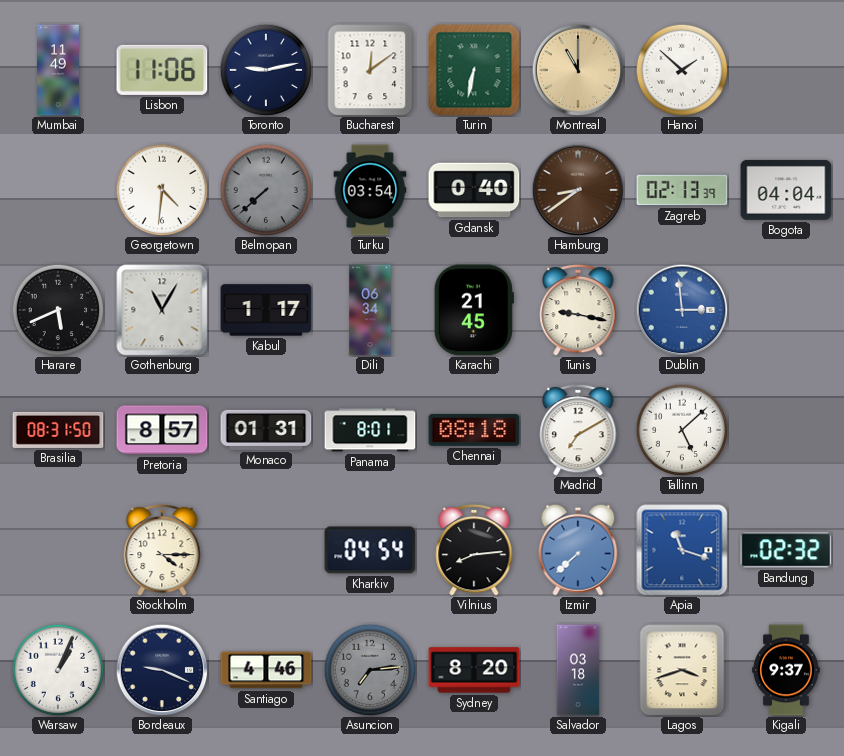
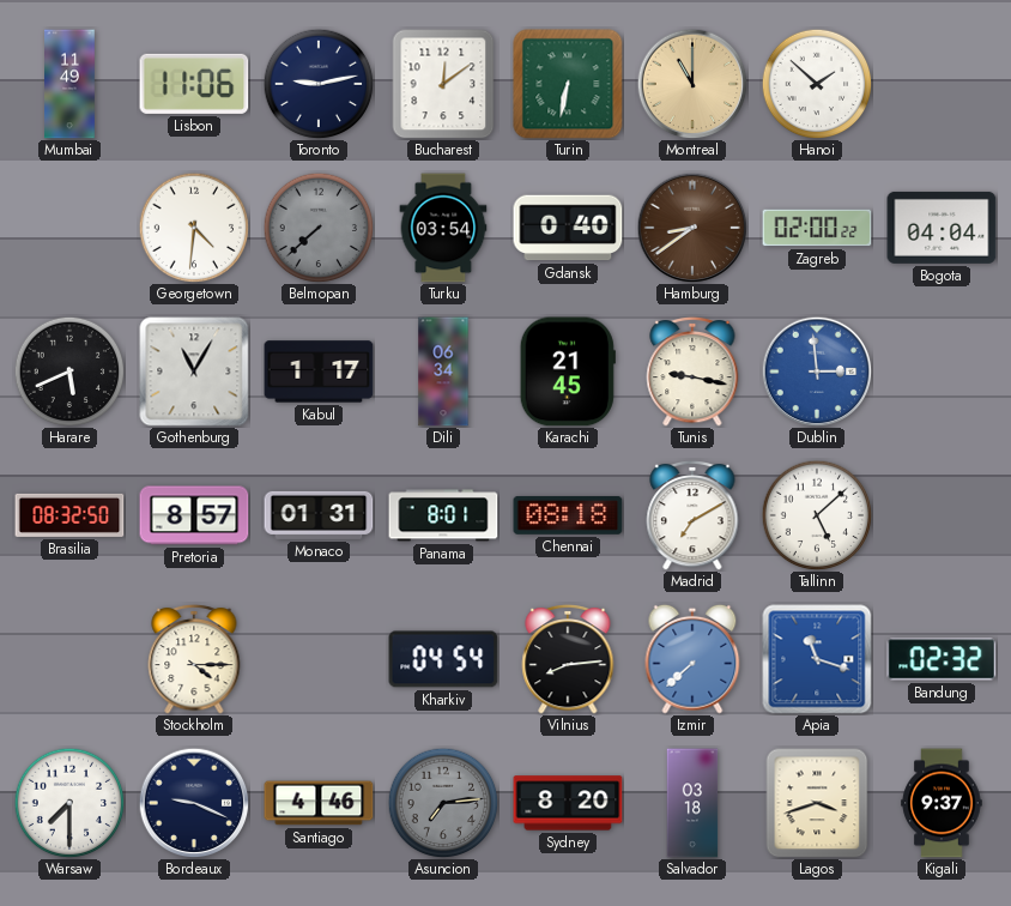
Zagreb: 02:13 -> 02:00
Brasilia: 08:31 -> 08:32
Warsaw: 1:04 -> 7:30
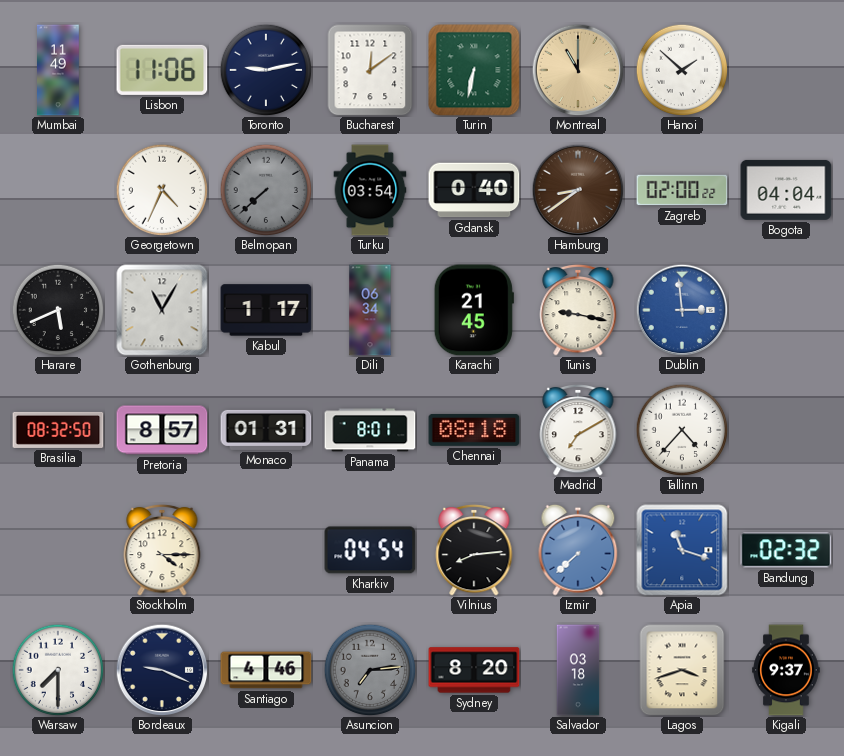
Georgetown: 4:31 -> 4:34
Tallinn: 5:08 -> 4:37
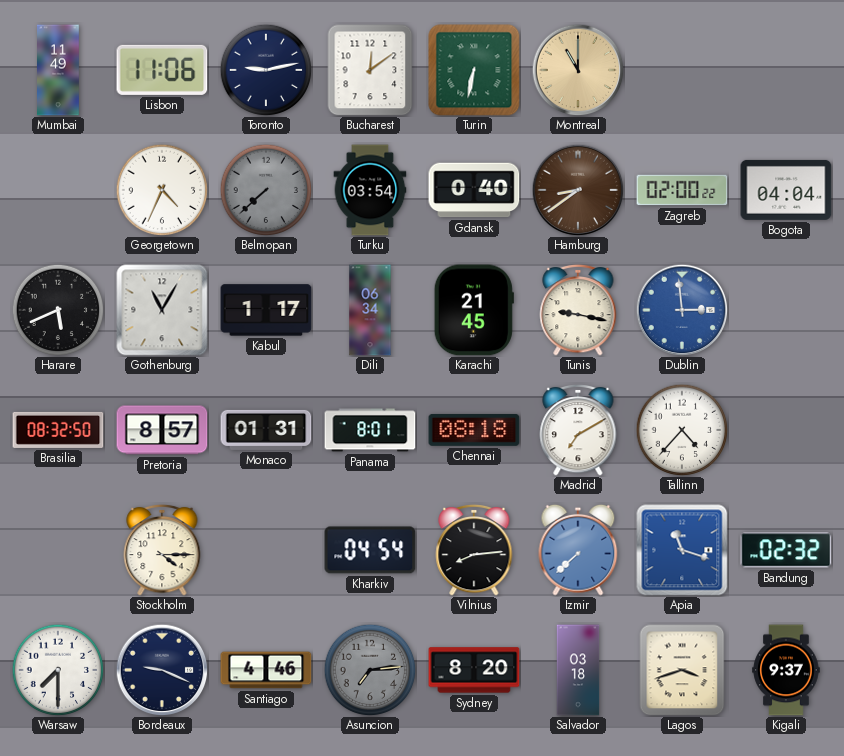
Hanoi: 1:52 -> none
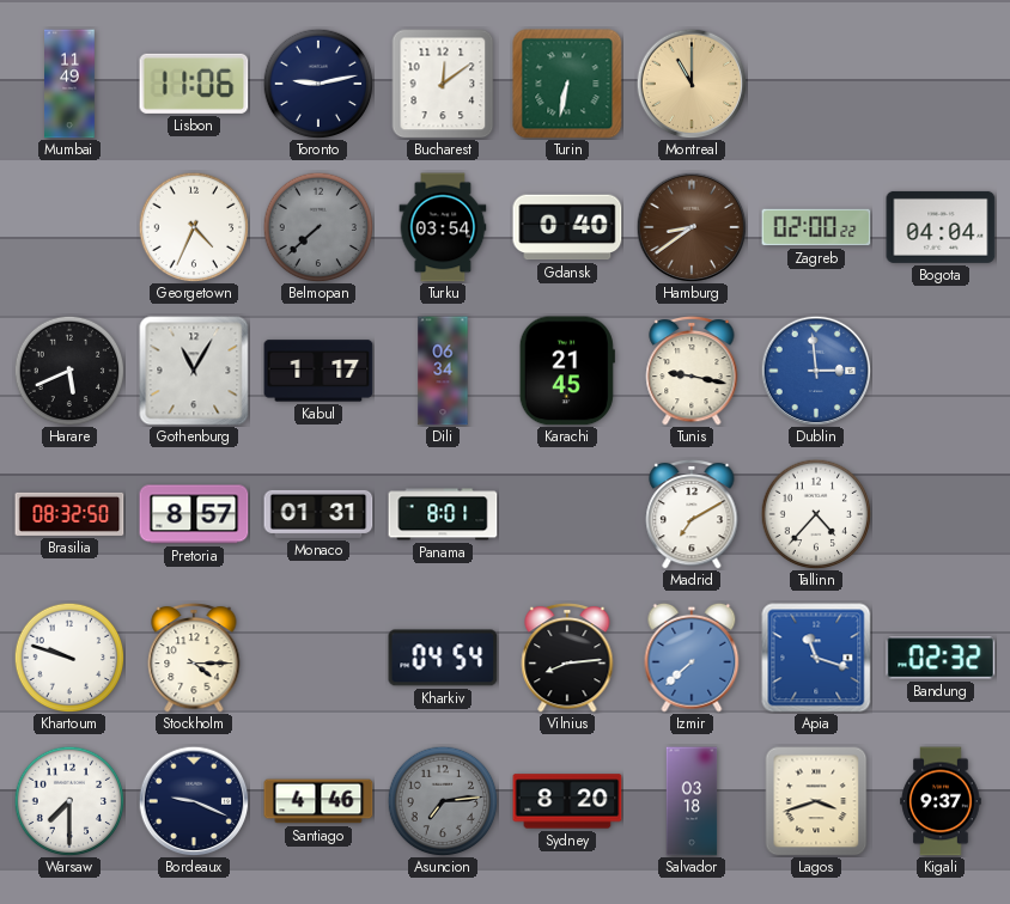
Chennai: 08:18 -> none
Khartoum: none -> 9:48
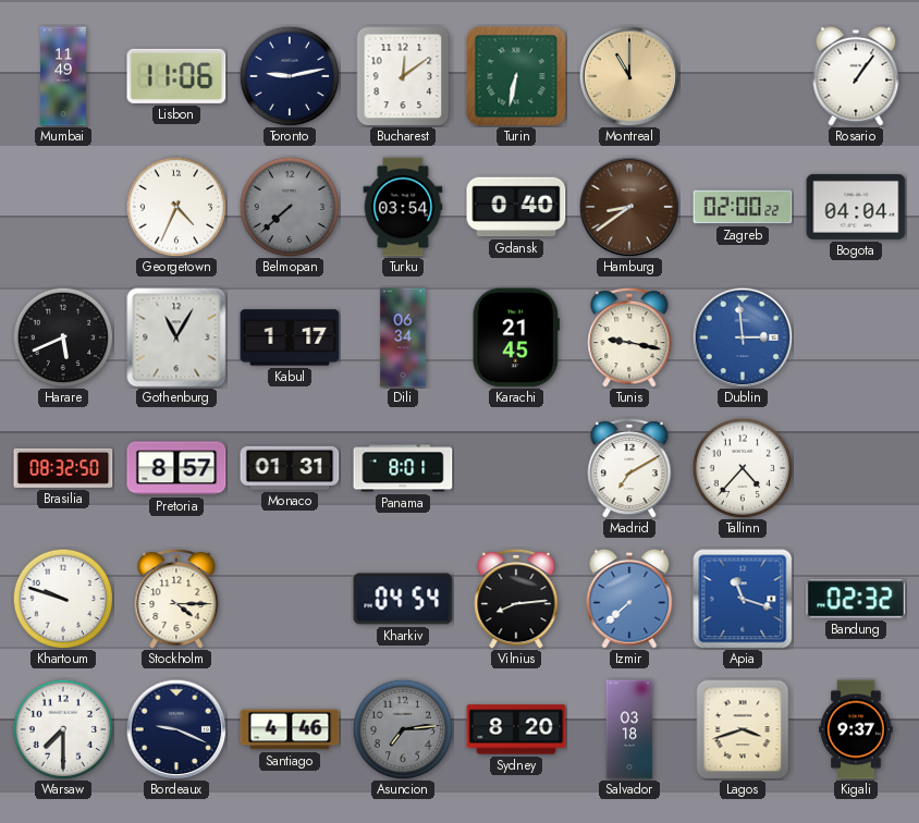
Rosario: none -> 1:06
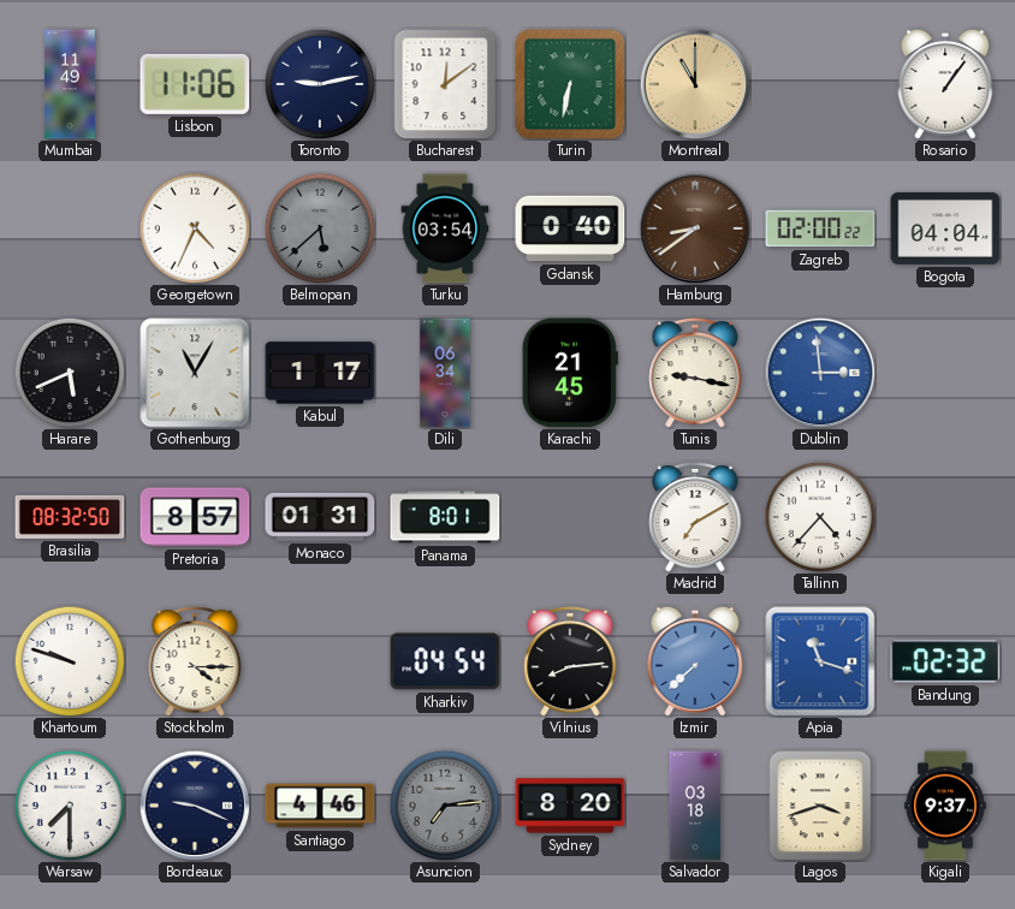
Belmopan: 7:38 -> 5:38
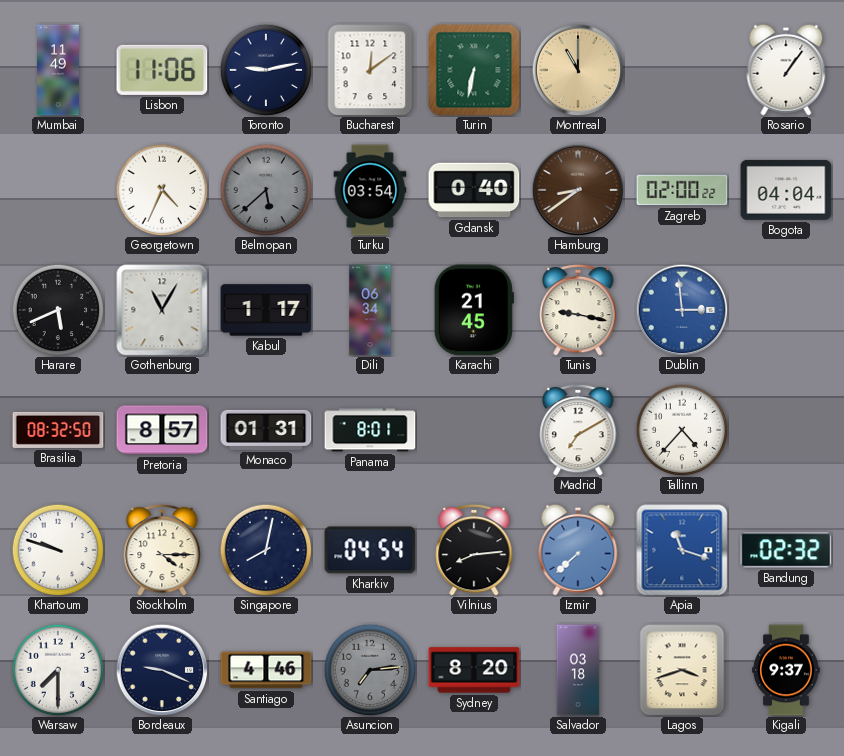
Singapore: none -> 8:02
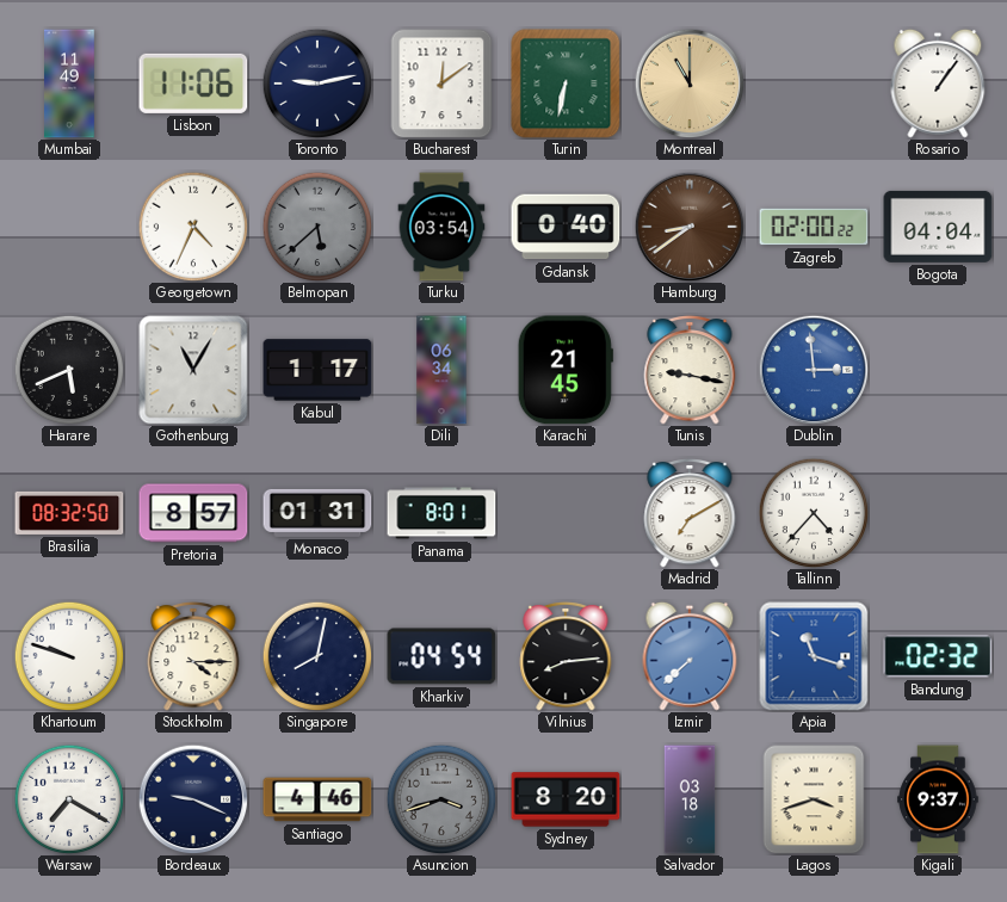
Warsaw: 7:30 -> 7:20
Asuncion: 7:14 -> 3:42
